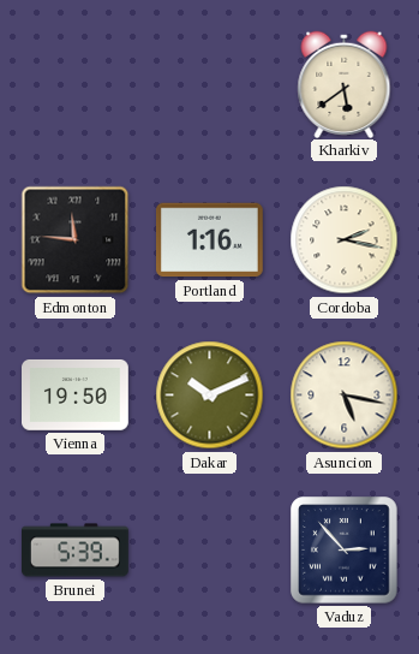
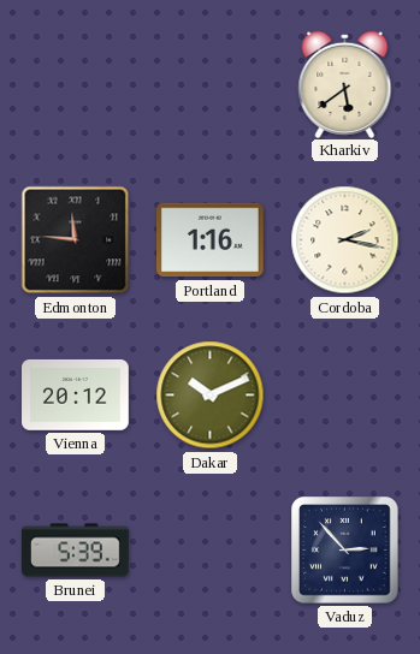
Vienna: 19:50 -> 20:12
Asuncion: 5:17 -> none
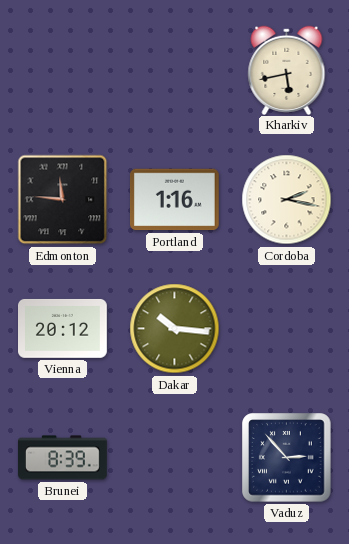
Kharkiv: 5:39 -> 5:43
Dakar: 10:11 -> 10:16
Brunei: 5:39 -> 8:39
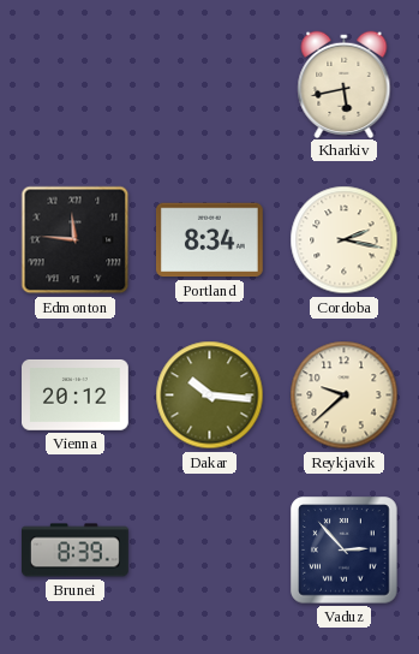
Portland: 1:16 -> 8:34
Reykjavik: none -> 9:38
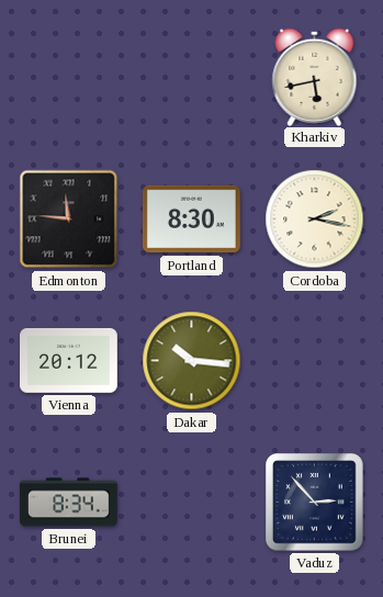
Portland: 8:34 -> 8:30
Reykjavik: 9:38 -> none
Brunei: 8:39 -> 8:34
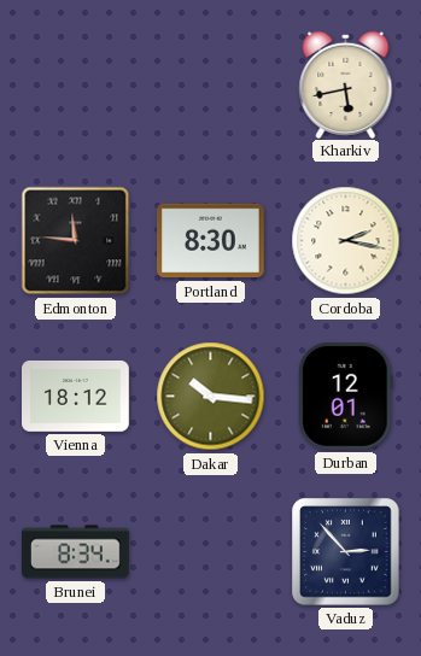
Vienna: 20:12 -> 18:12
Durban: none -> 12:01
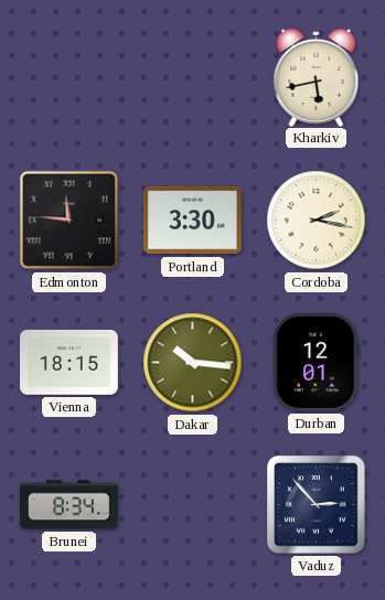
Portland: 8:30 -> 3:30
Vienna: 18:12 -> 18:15
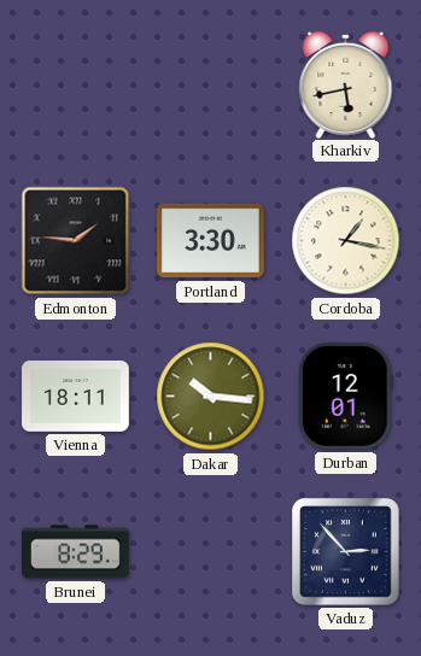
Edmonton: 11:46 -> 1:46
Cordoba: 2:17 -> 1:17
Vienna: 18:15 -> 18:11
Brunei: 8:34 -> 8:29
